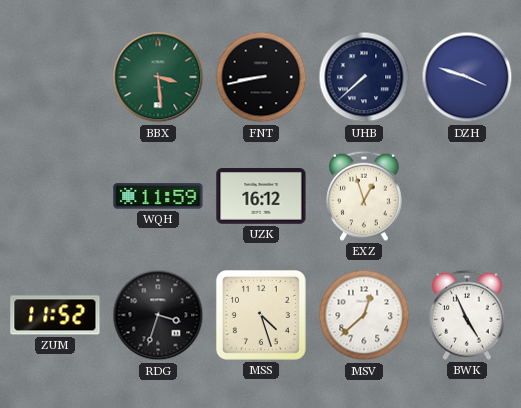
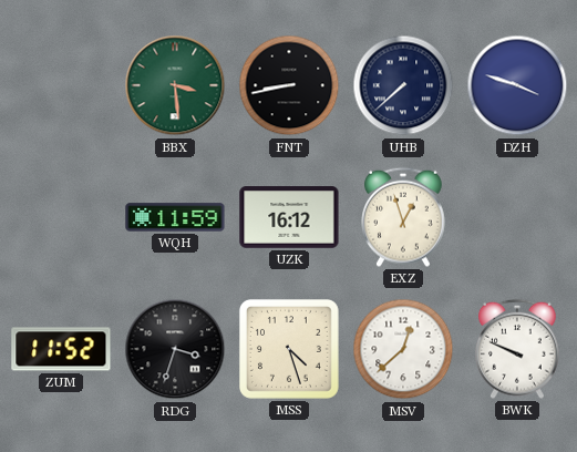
BWK: 4:56 -> 9:49
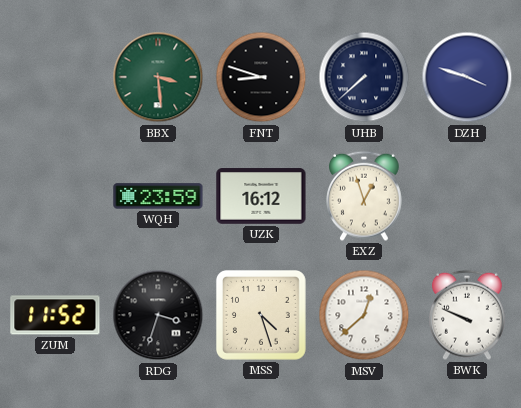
FNT: 8:43 -> 8:48
WQH: 11:59 -> 23:59
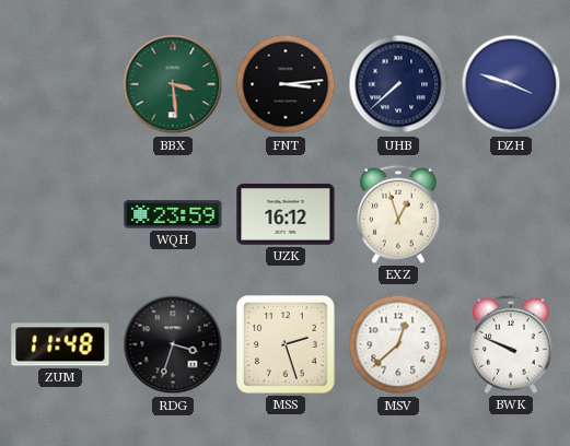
FNT: 8:48 -> 3:14
ZUM: 11:52 -> 11:48
MSS: 4:27 -> 2:27
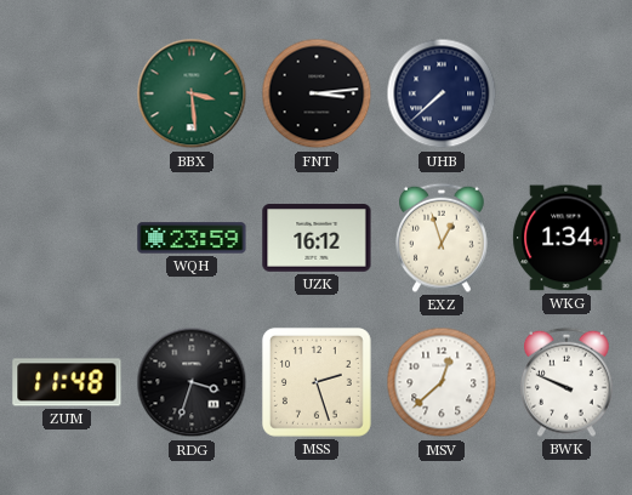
DZH: 3:48 -> none
WKG: none -> 1:34
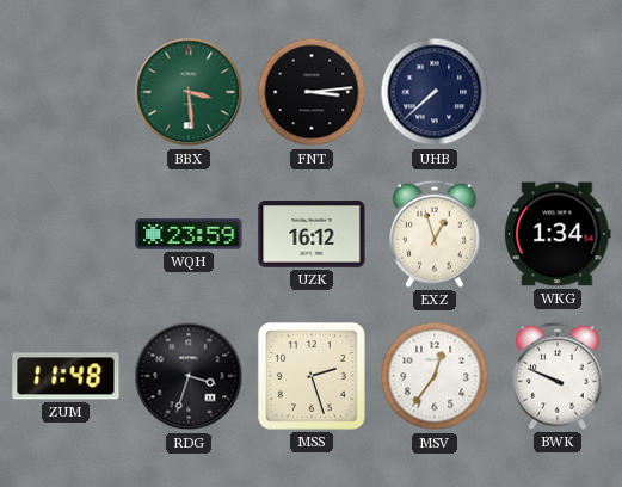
MSV: 12:38 -> 12:36
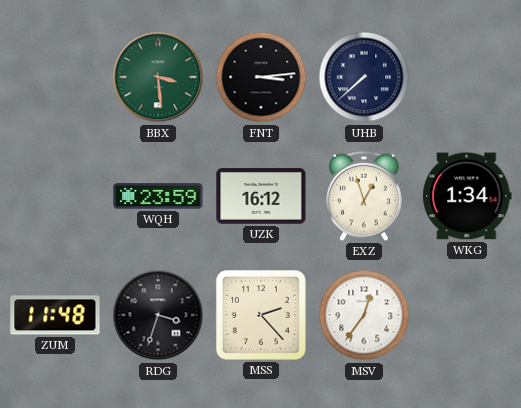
MSS: 2:27 -> 2:23
BWK: 9:49 -> none
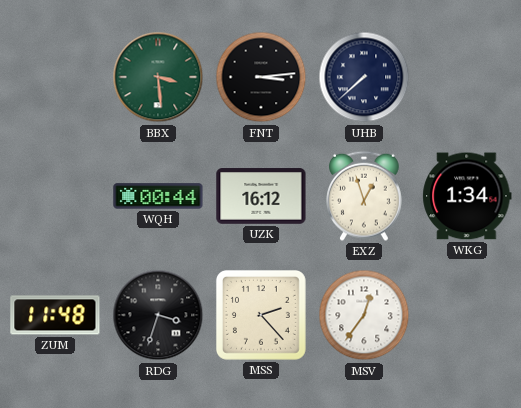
WQH: 23:59 -> 00:44
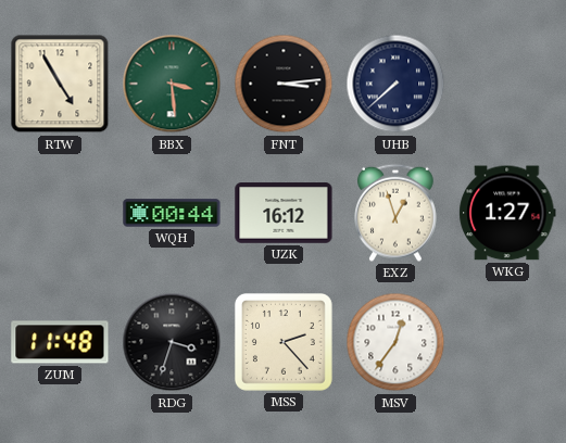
RTW: none -> 4:55
WKG: 1:34 -> 1:27
